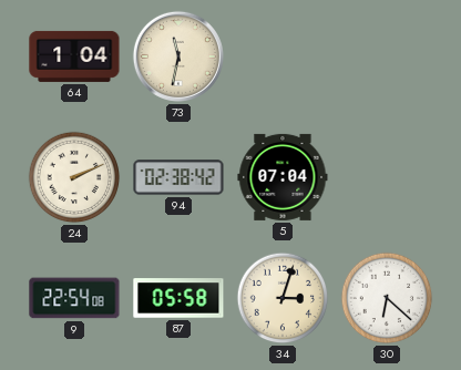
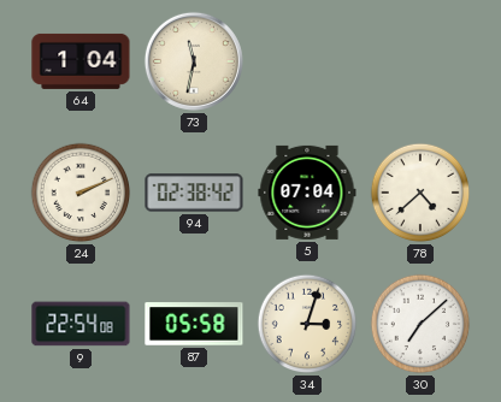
78: none -> 4:38
30: 6:22 -> 7:08
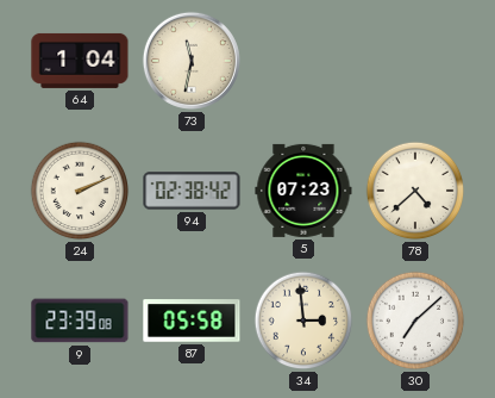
5: 07:04 -> 07:23
9: 22:54 -> 23:39
34: 3:03 -> 2:59
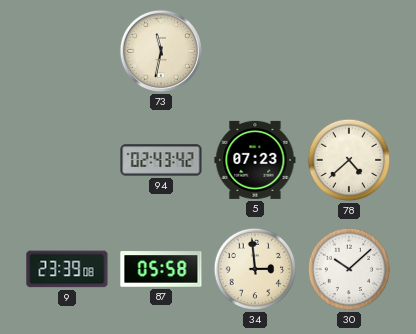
64: 1:04 -> none
24: 2:11 -> none
94: 02:38 -> 02:43
30: 7:08 -> 10:08
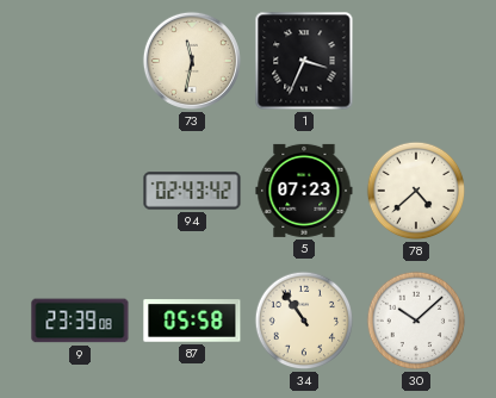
1: none -> 3:34
34: 2:59 -> 10:54
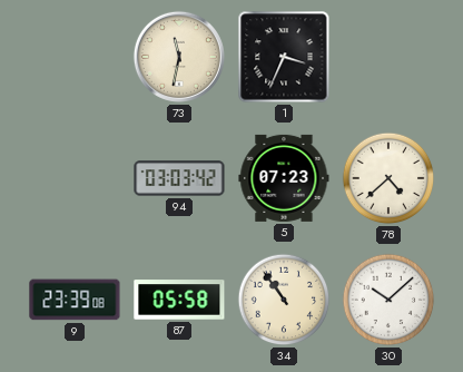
94: 02:43 -> 03:03
